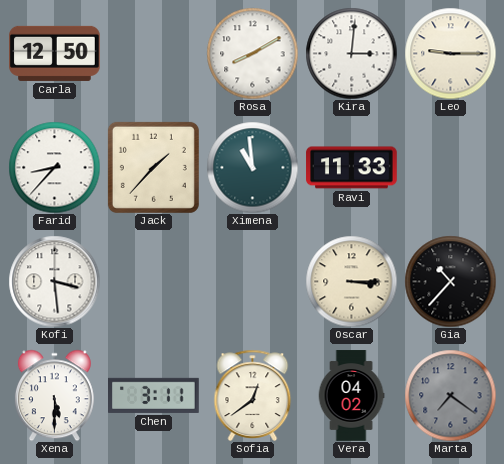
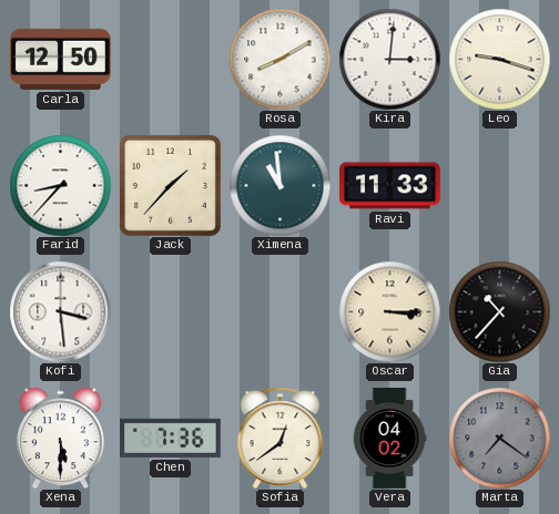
Leo: 9:15 -> 9:18
Chen: 3:11 -> 7:36
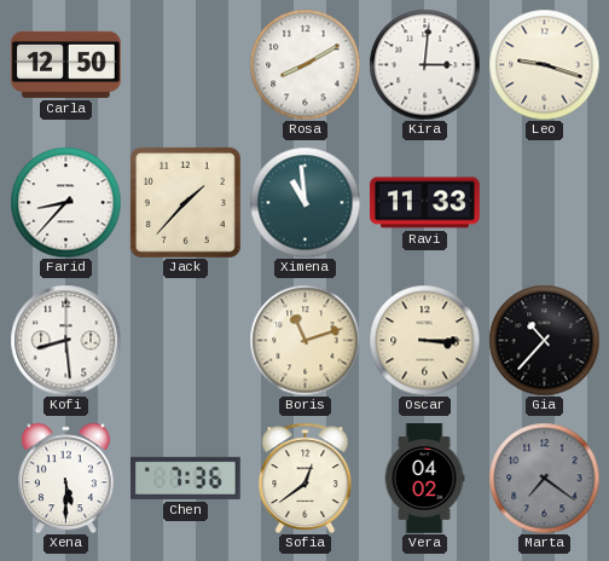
Kofi: 3:29 -> 8:29
Boris: none -> 11:12
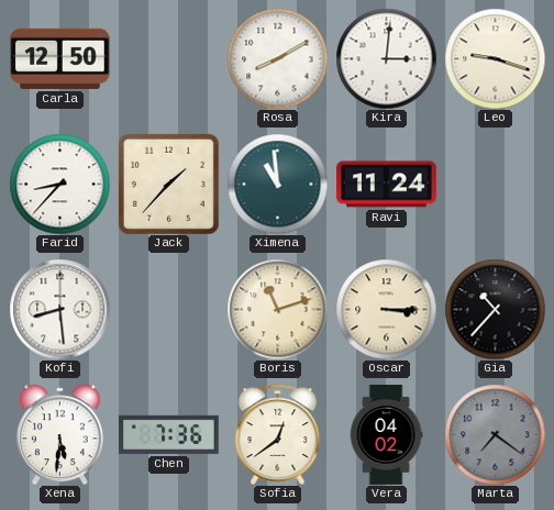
Ravi: 11:33 -> 11:24
Xena: 5:30 -> 5:31
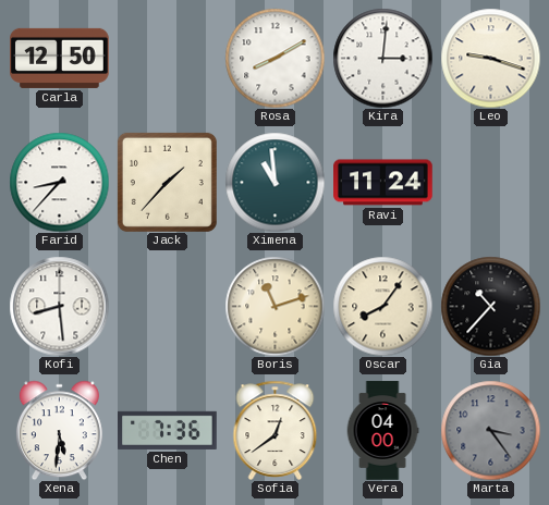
Oscar: 3:15 -> 8:06
Vera: 04:02 -> 04:00
Marta: 7:21 -> 3:24
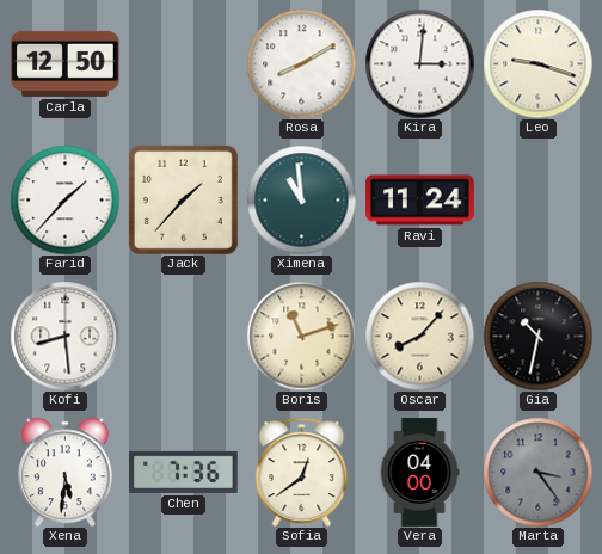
Farid: 8:37 -> 1:37
Oscar: 8:06 -> 8:07
Gia: 10:37 -> 10:32
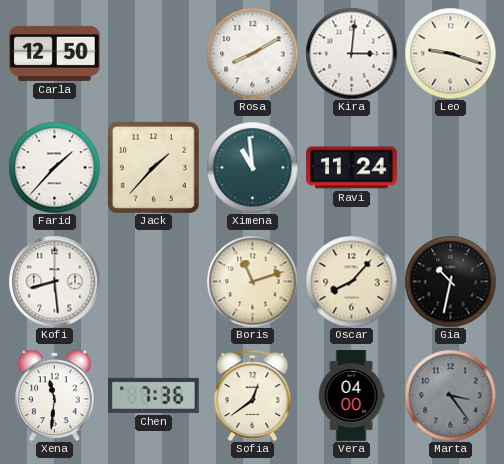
Xena: 5:31 -> 11:31
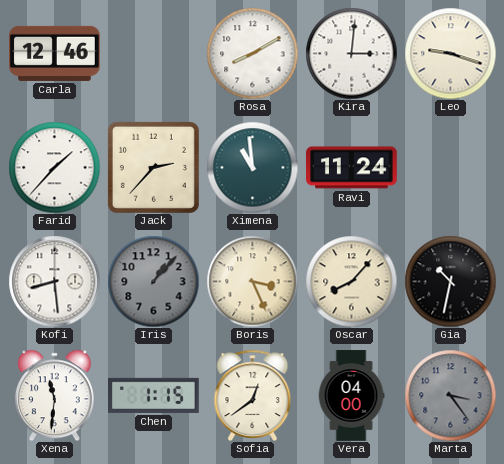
Carla: 12:50 -> 12:46
Jack: 1:37 -> 2:37
Iris: none -> 1:07
Boris: 11:12 -> 3:26
Chen: 7:36 -> 1:15
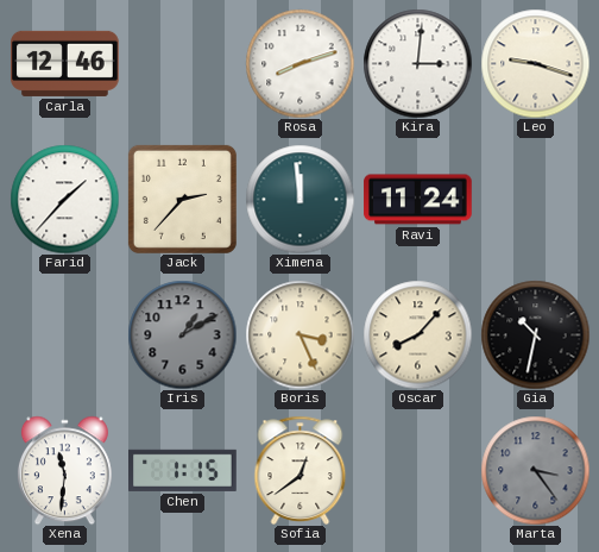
Rosa: 8:10 -> 8:12
Ximena: 10:59 -> 11:59
Kofi: 8:29 -> none
Iris: 1:07 -> 1:10
Vera: 04:00 -> none
